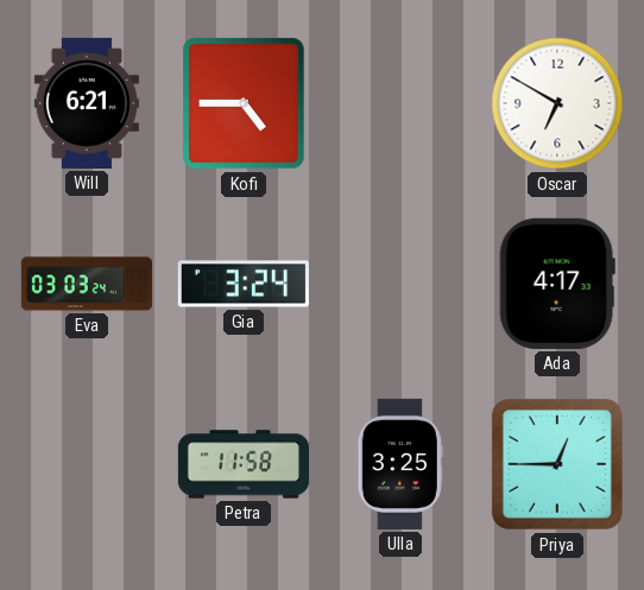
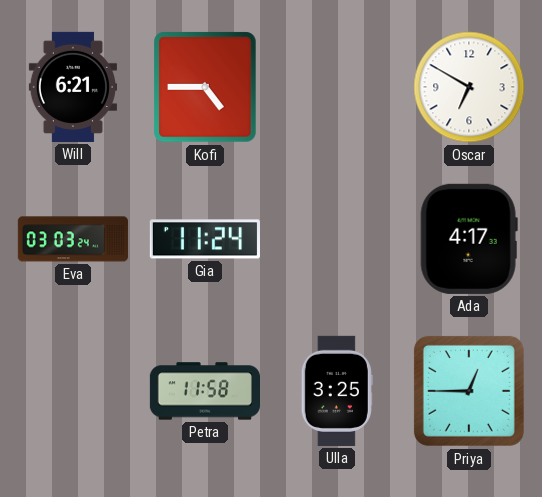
Gia: 3:24 -> 11:24
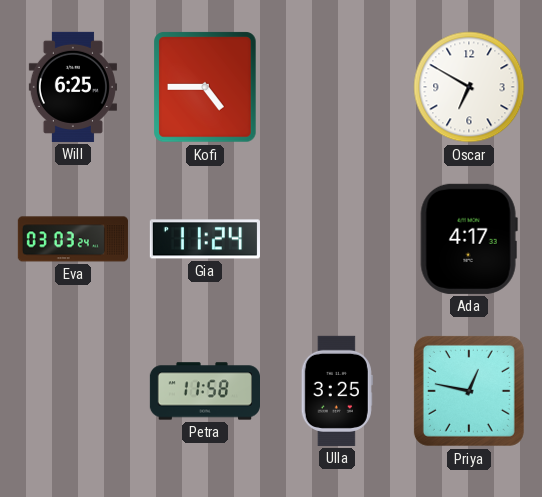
Will: 6:21 -> 6:25
Priya: 12:45 -> 12:47
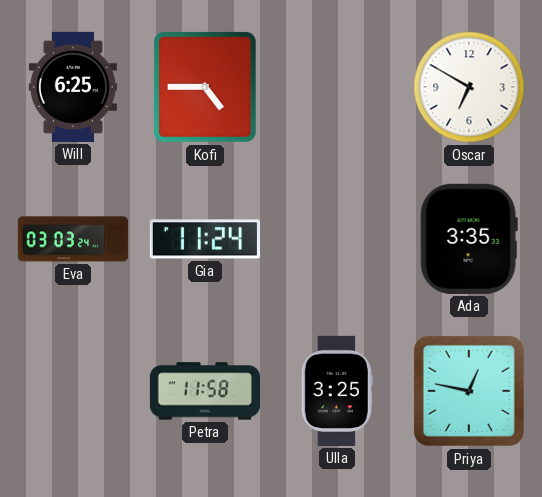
Ada: 4:17 -> 3:35
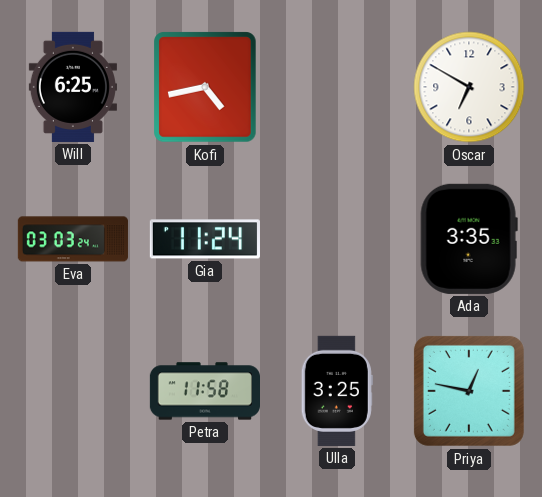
Kofi: 4:45 -> 4:43
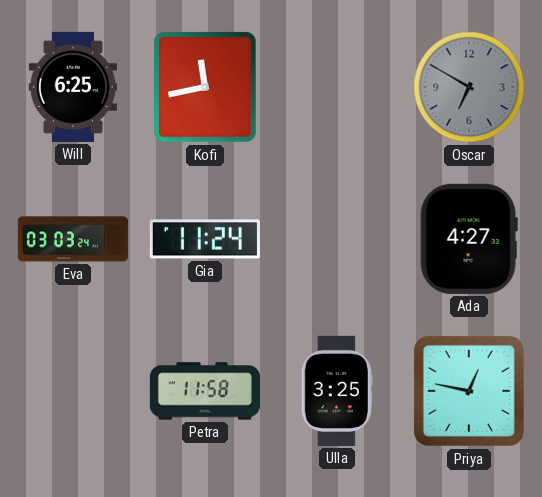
Kofi: 4:43 -> 11:43
Oscar dial: white -> grey
Ada: 3:35 -> 4:27
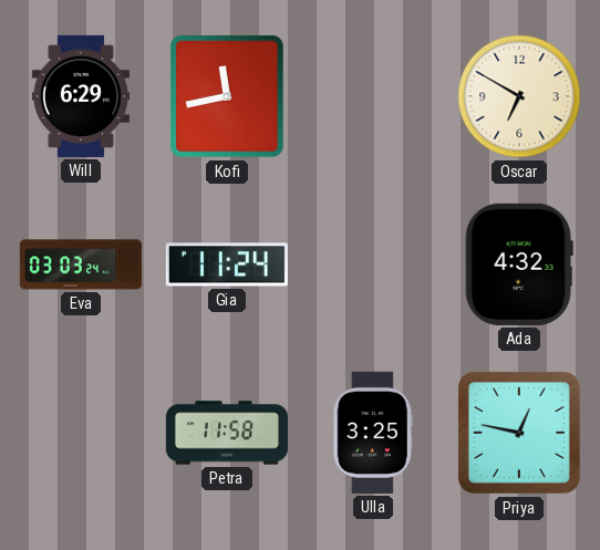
Will: 6:25 -> 6:29
Oscar dial: grey -> cream
Ada: 4:27 -> 4:32
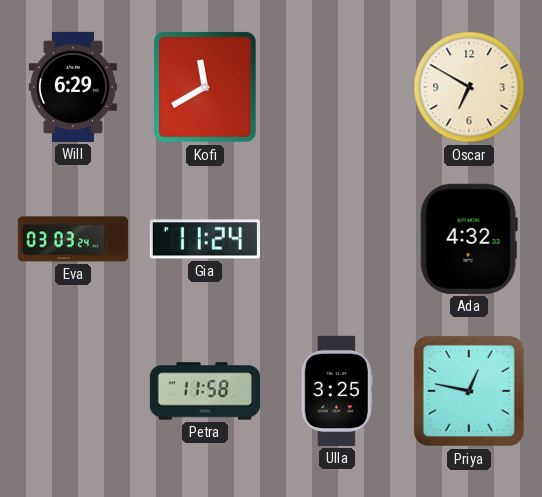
Kofi: 11:43 -> 11:40
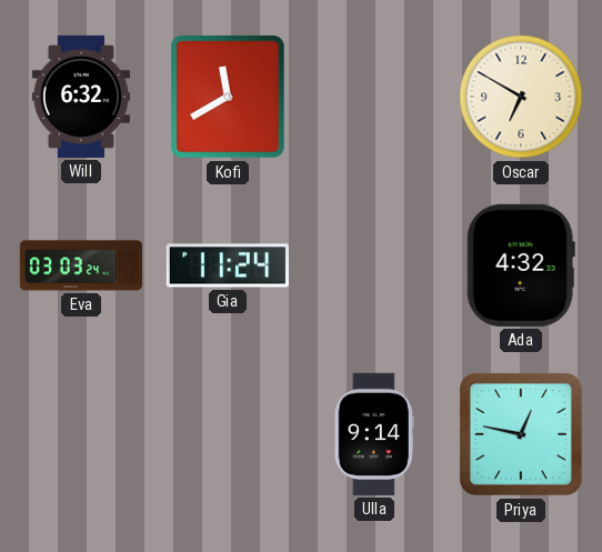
Will: 6:29 -> 6:32
Petra: 11:58 -> none
Ulla: 3:25 -> 9:14
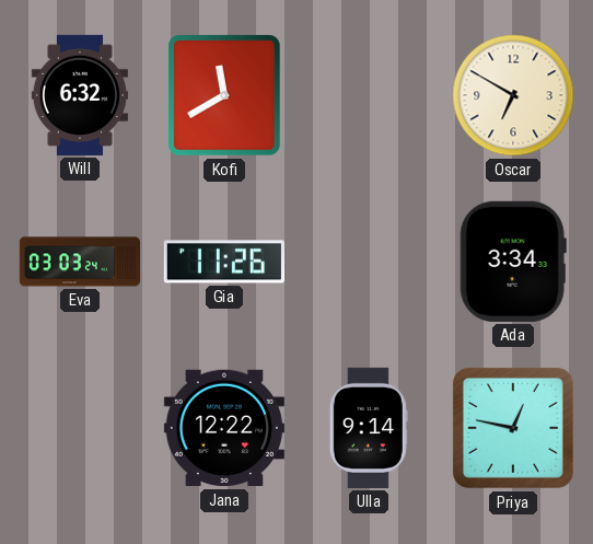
Gia: 11:24 -> 11:26
Ada: 4:32 -> 3:34
Jana: none -> 12:22
